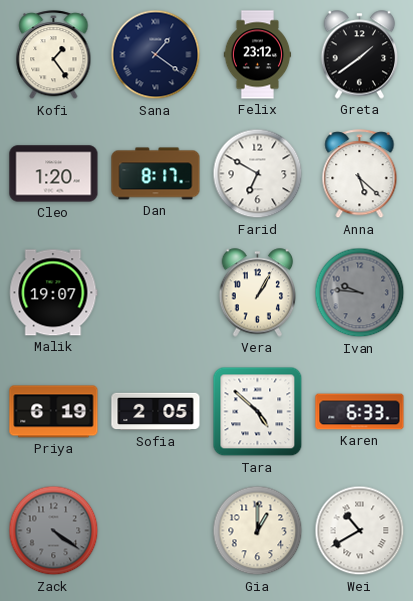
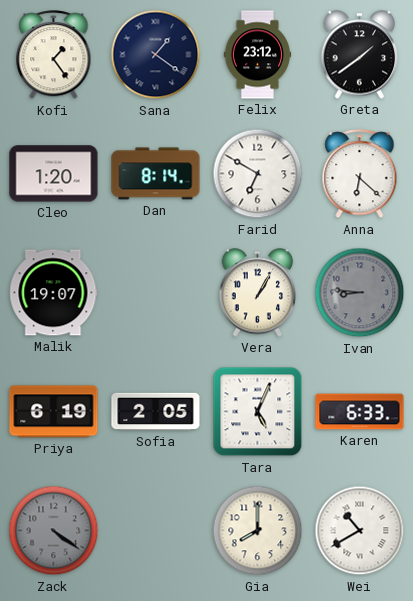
Dan: 8:17 -> 8:14
Anna: 5:22 -> 6:22
Ivan: 9:46 -> 8:46
Tara: 4:52 -> 5:04
Gia: 1:00 -> 8:00
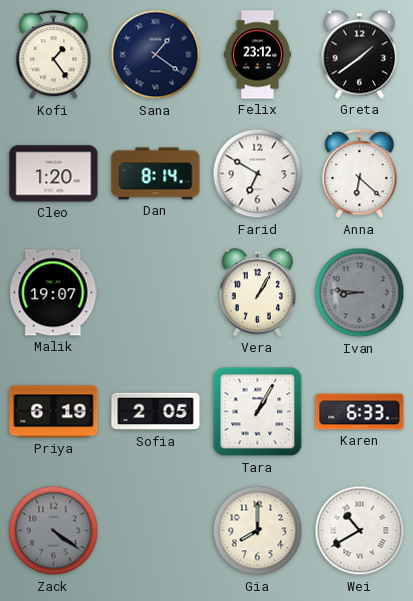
Tara: 5:04 -> 1:05
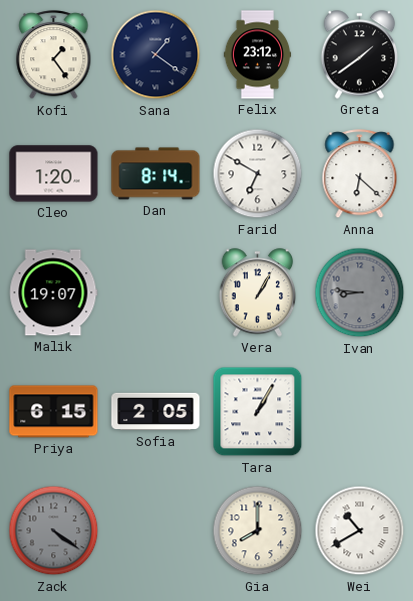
Priya: 6:19 -> 6:15
Karen: 6:33 -> none
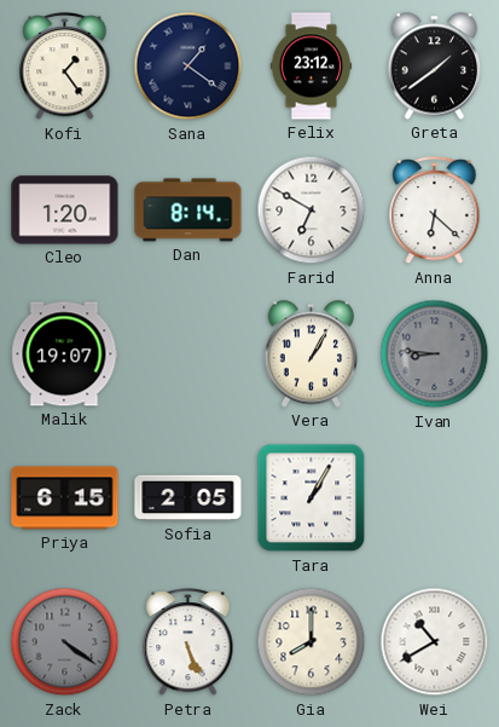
Petra: none -> 5:26
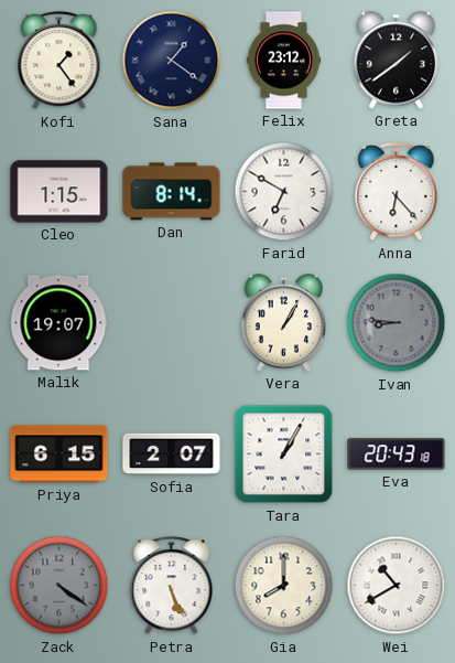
Cleo: 1:20 -> 1:15
Anna: 6:22 -> 6:23
Sofia: 2:05 -> 2:07
Eva: none -> 20:43
